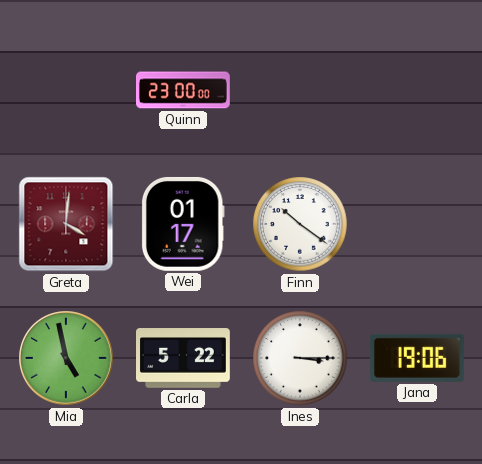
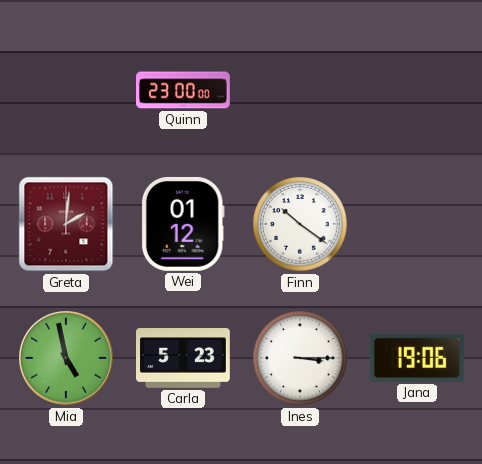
Greta: 4:01 -> 2:01
Wei: 01:17 -> 01:12
Carla: 5:22 -> 5:23
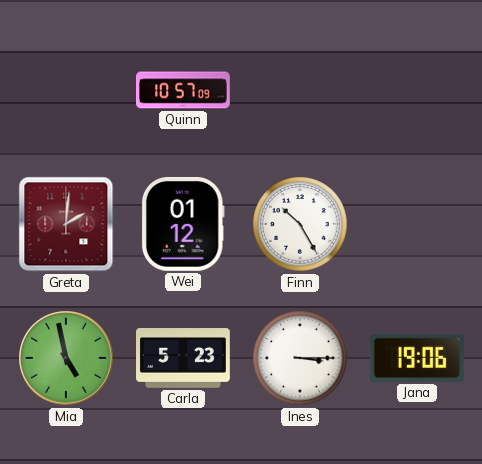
Quinn: 23:00 -> 10:57
Finn: 10:21 -> 10:25
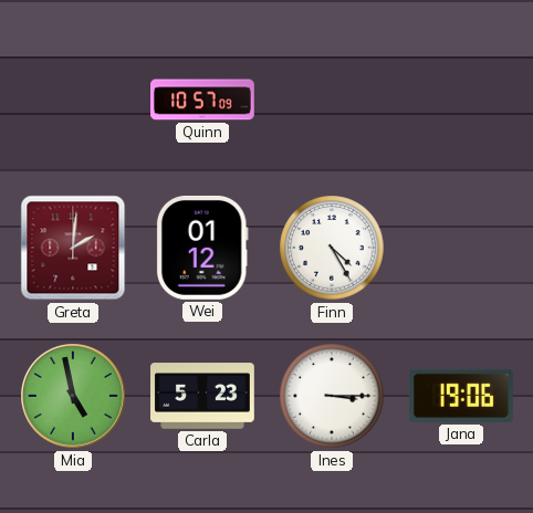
Finn: 10:25 -> 4:25
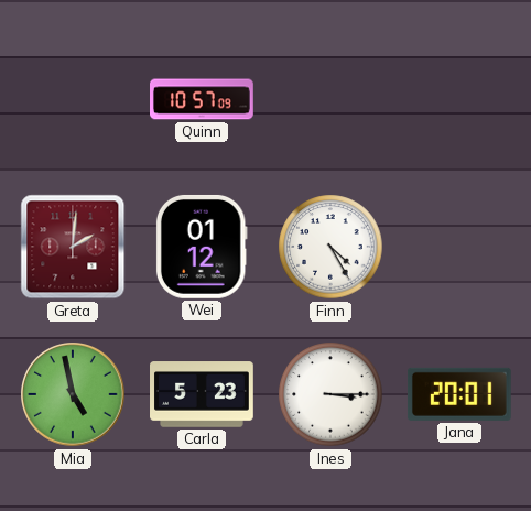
Jana: 19:06 -> 20:01
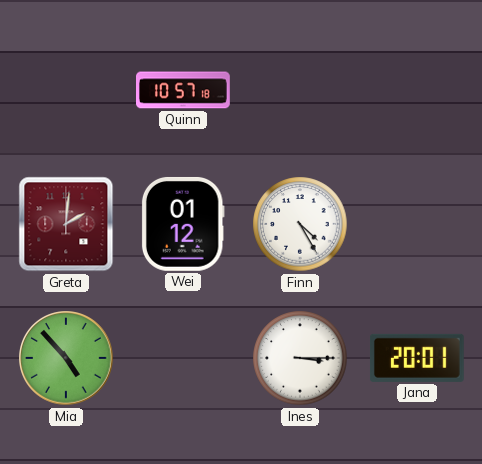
Quinn: 10:57:09 -> 10:57:18
Mia: 4:58 -> 4:53
Carla: 5:23 -> none
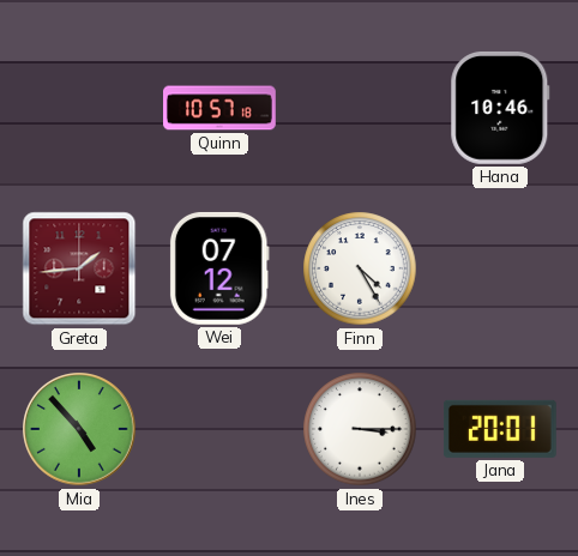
Hana: none -> 10:46
Greta: 2:01 -> 1:44
Wei: 01:12 -> 07:12
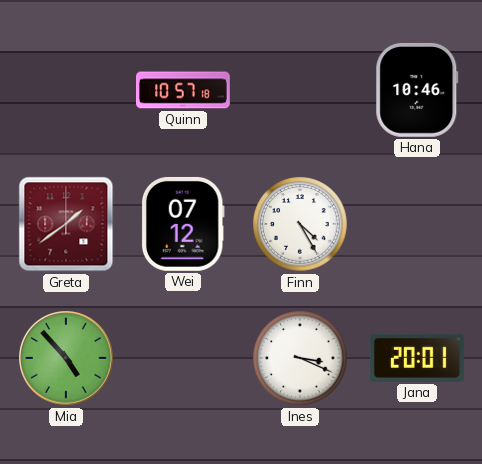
Greta: 1:44 -> 1:39
Ines: 3:15 -> 3:19
